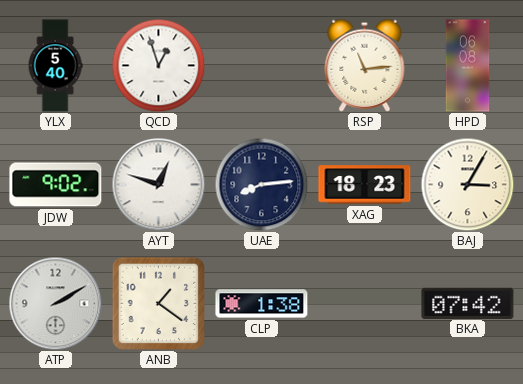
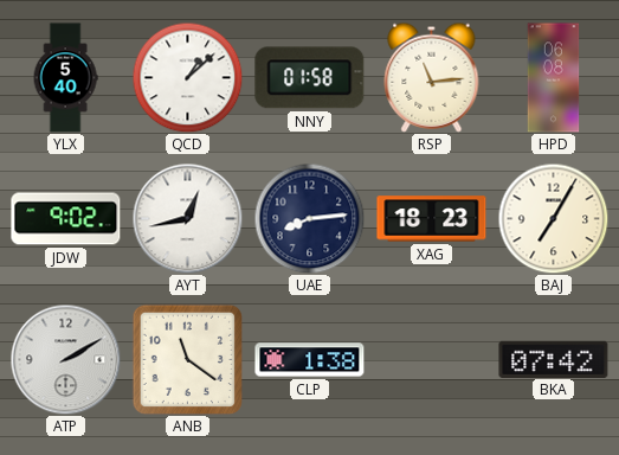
QCD: 12:57 -> 1:08
NNY: none -> 01:58
AYT: 12:48 -> 12:43
BAJ: 3:05 -> 7:05
ANB: 1:21 -> 11:21
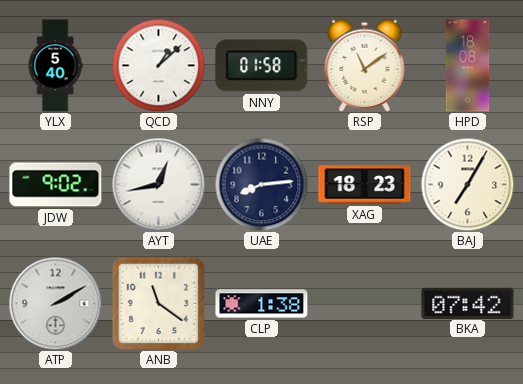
RSP: 11:14 -> 11:09
HPD: 06:08 -> 18:08
